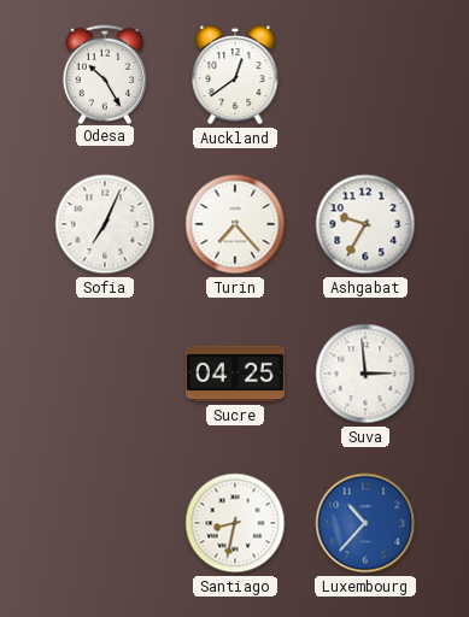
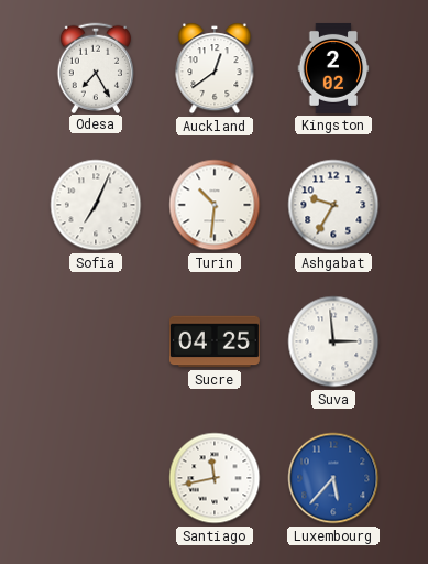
Odesa: 10:25 -> 7:25
Kingston: none -> 2:02
Turin: 7:23 -> 10:31
Santiago: 8:32 -> 11:43
Luxembourg: 10:37 -> 5:37
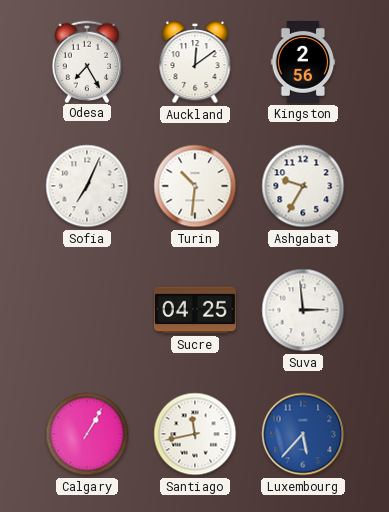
Auckland: 12:39 -> 12:09
Kingston: 2:02 -> 2:56
Calgary: none -> 1:05
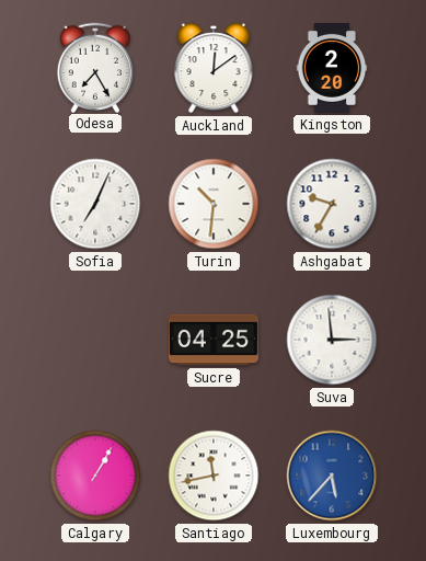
Kingston: 2:56 -> 2:20
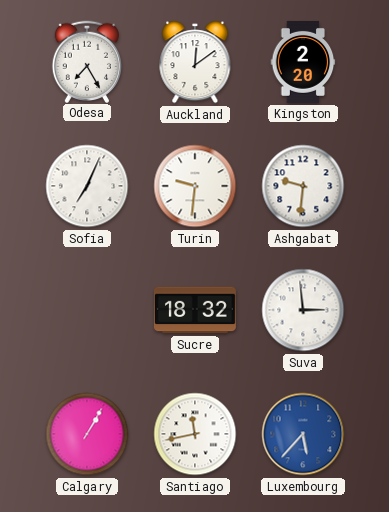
Turin: 10:31 -> 9:31
Ashgabat: 9:35 -> 9:31
Sucre: 04:25 -> 18:32
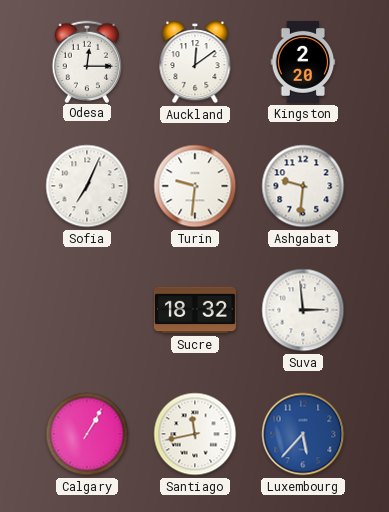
Odesa: 7:25 -> 12:15
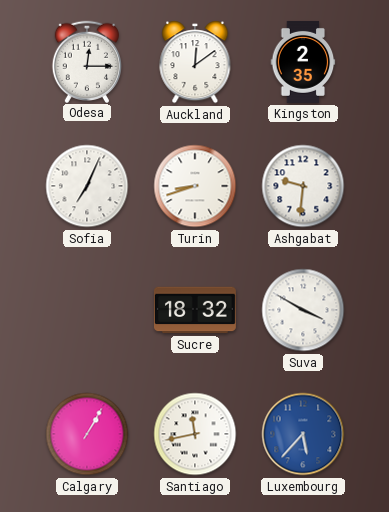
Kingston: 2:20 -> 2:35
Turin: 9:31 -> 8:42
Suva: 2:59 -> 3:50
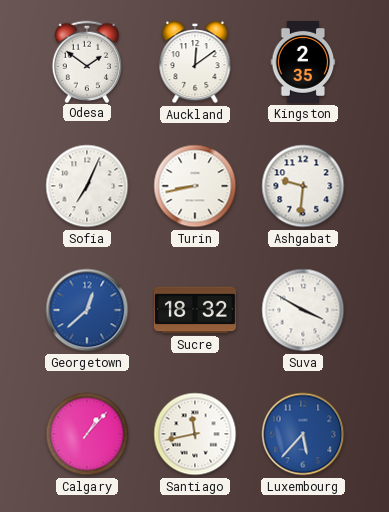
Odesa: 12:15 -> 1:51
Turin: 8:42 -> 8:43
Georgetown: none -> 12:38
Calgary: 1:05 -> 1:07
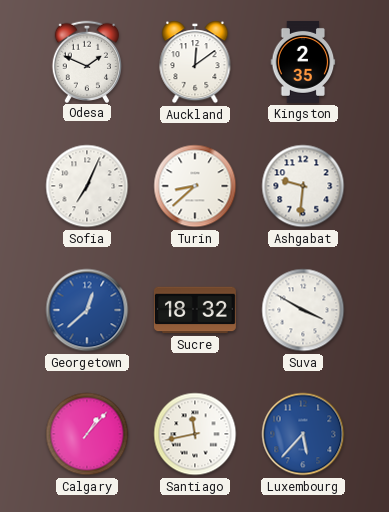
Odesa: 1:51 -> 1:49
Turin: 8:43 -> 8:38
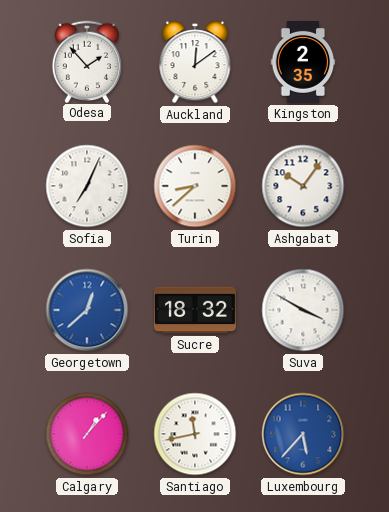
Odesa: 1:49 -> 1:53
Ashgabat: 9:31 -> 10:06
